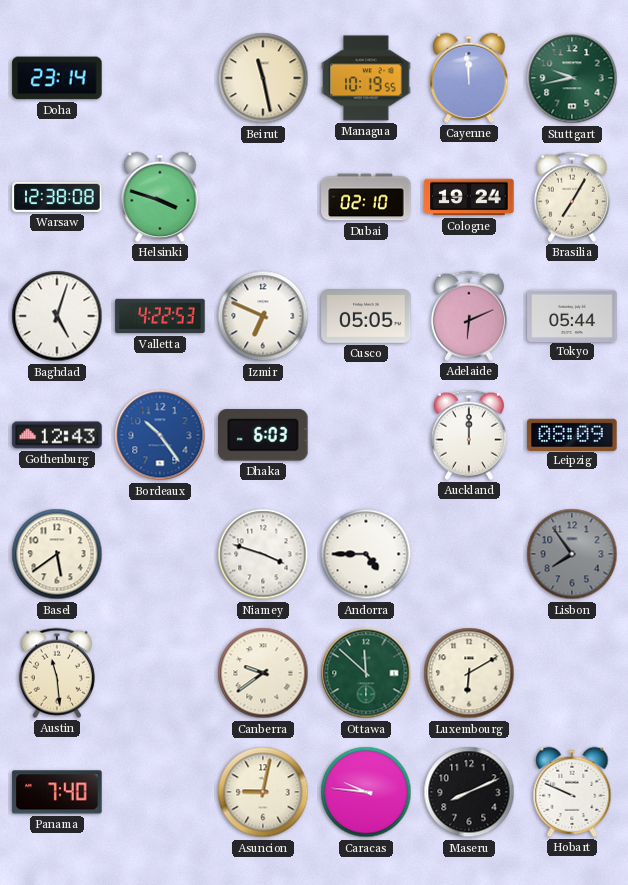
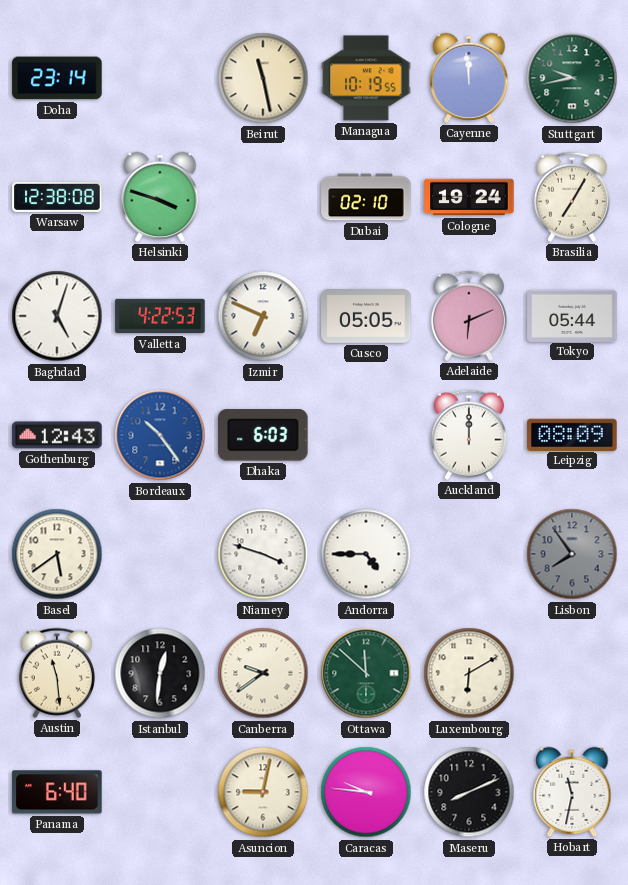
Istanbul: none -> 12:31
Panama: 7:40 -> 6:40
Hobart: 9:49 -> 11:32
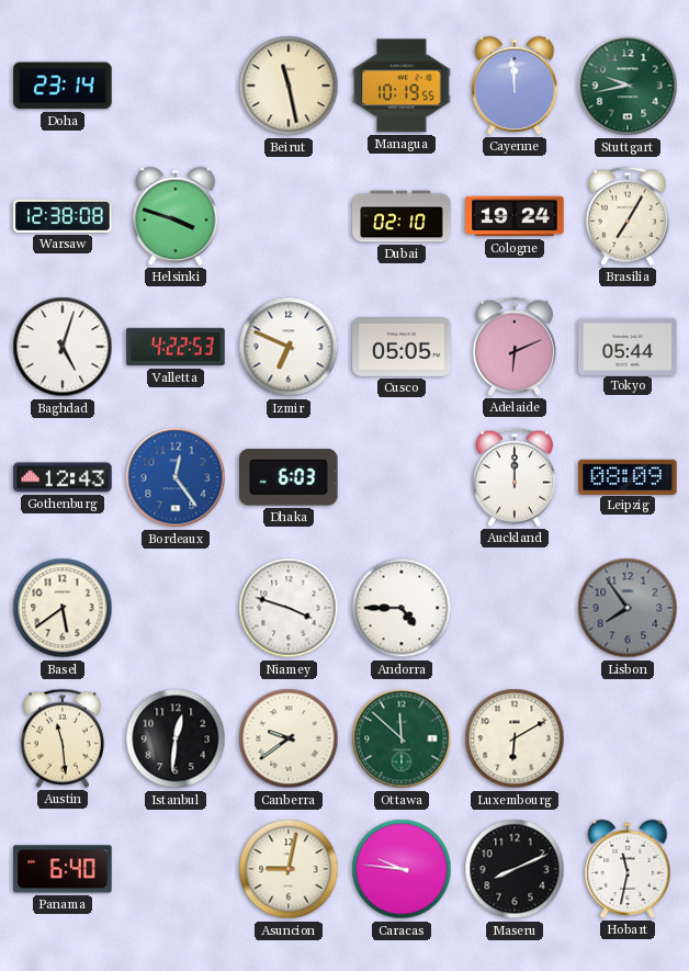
Bordeaux: 10:24 -> 12:24
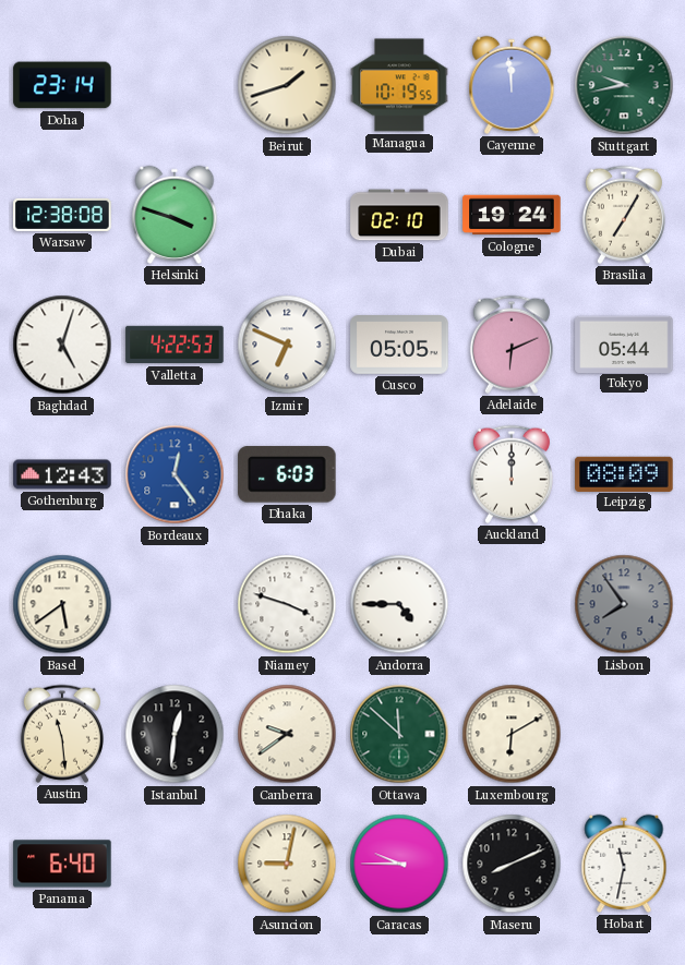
Beirut: 11:28 -> 1:42
Caracas: 9:46 -> 9:45
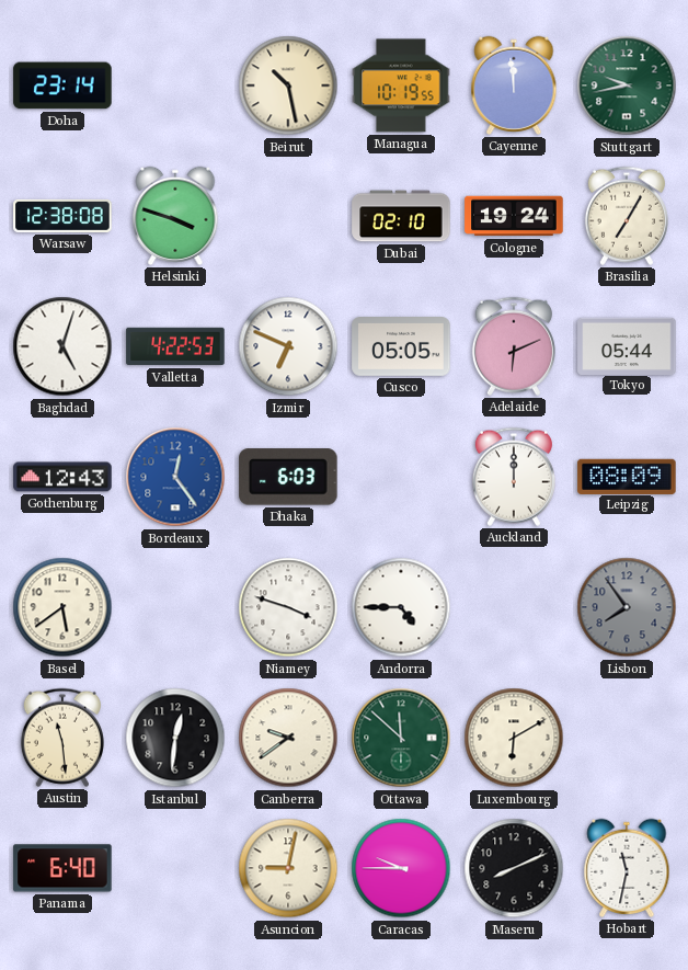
Beirut: 1:42 -> 10:28
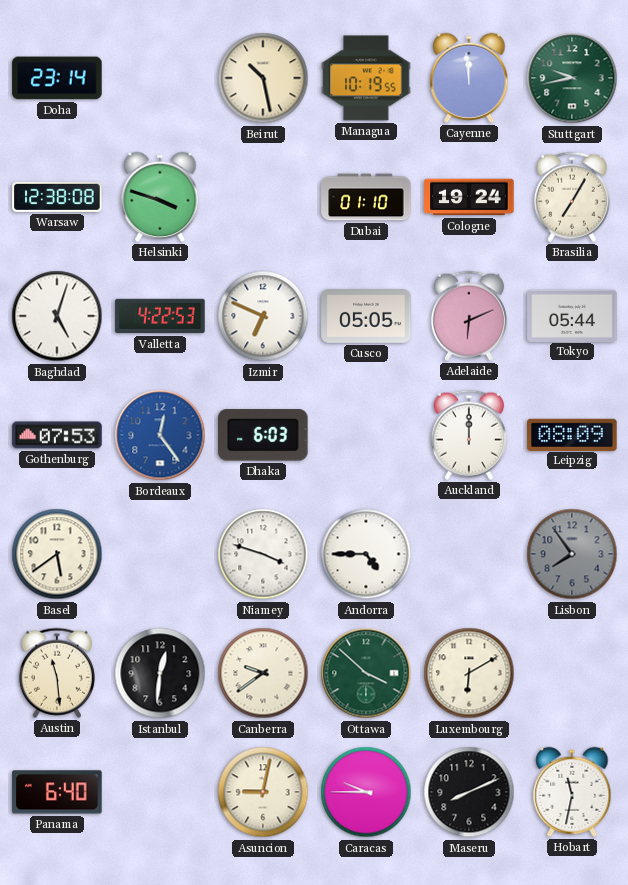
Dubai: 02:10 -> 01:10
Gothenburg: 12:43 -> 07:53
Ottawa: 11:52 -> 3:52
